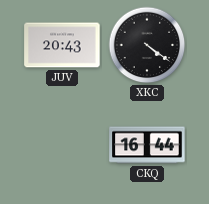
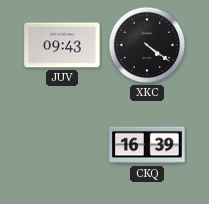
JUV: 20:43 -> 09:43
CKQ: 16:44 -> 16:39
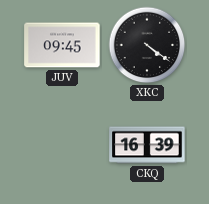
JUV: 09:43 -> 09:45
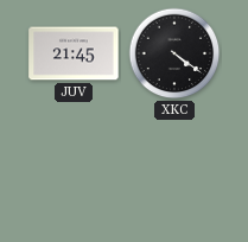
JUV: 09:45 -> 21:45
CKQ: 16:39 -> none
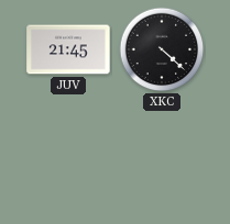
XKC: 4:21 -> 4:22
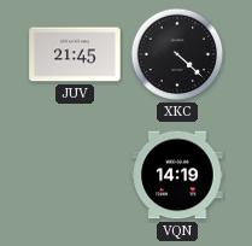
VQN: none -> 14:19
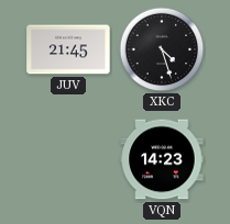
XKC: 4:22 -> 4:27
VQN: 14:19 -> 14:23
